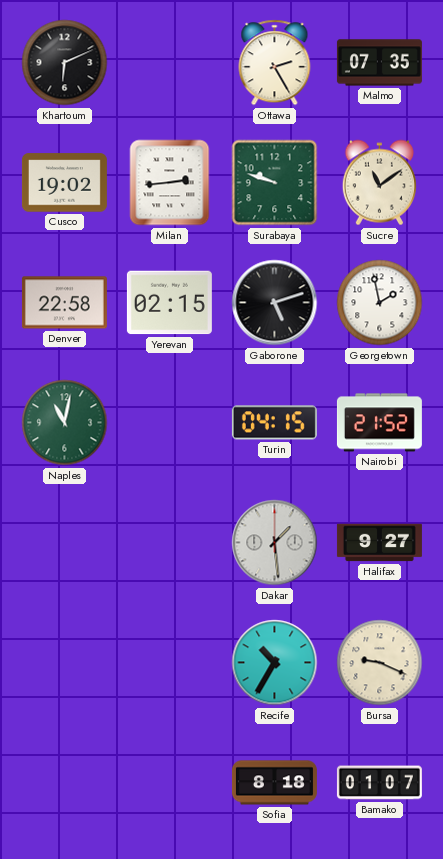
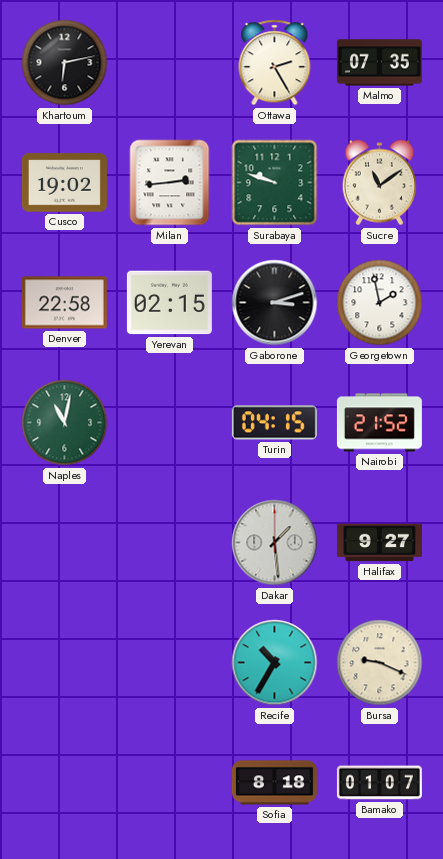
Khartoum: 6:11 -> 6:13
Gaborone: 5:12 -> 3:12
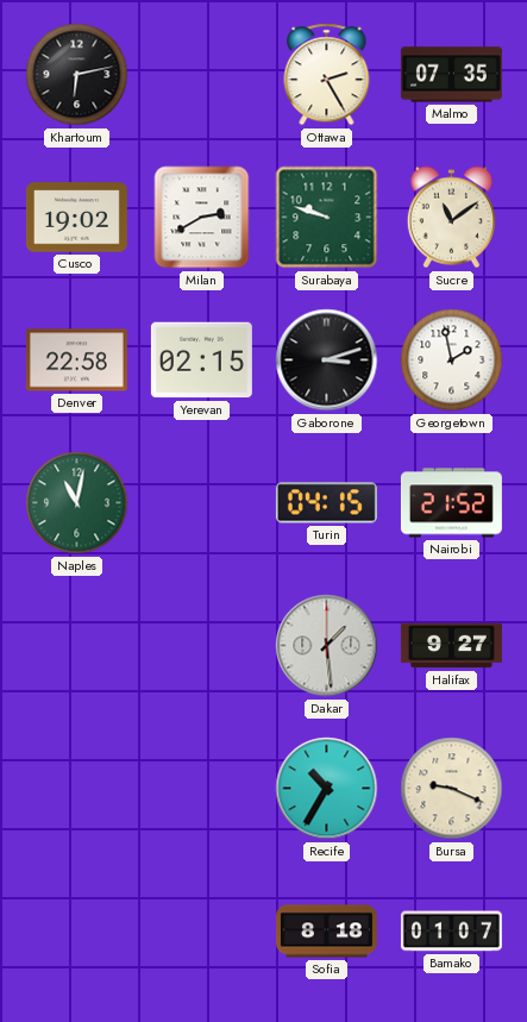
Milan: 2:44 -> 2:40
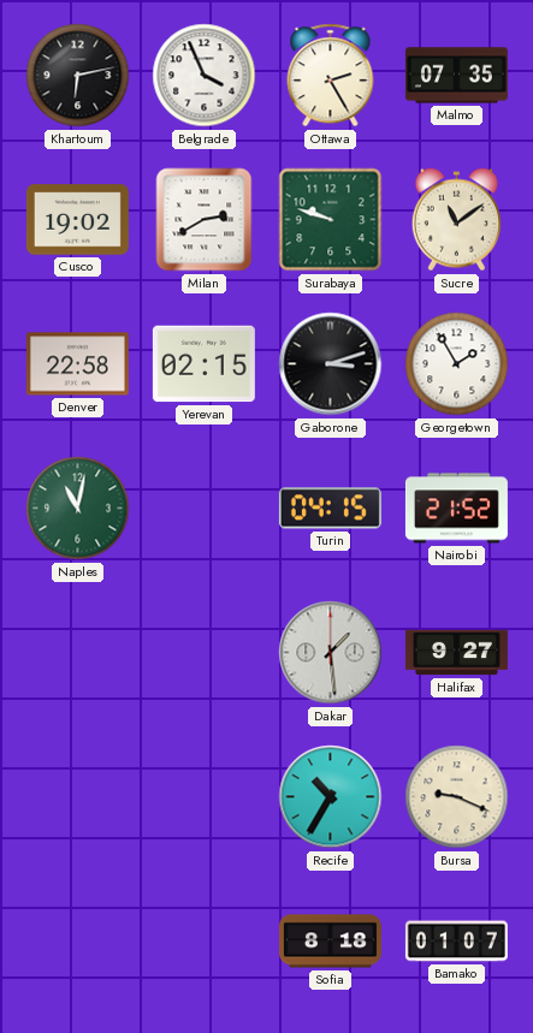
Belgrade: none -> 3:56
Georgetown: 1:58 -> 1:55
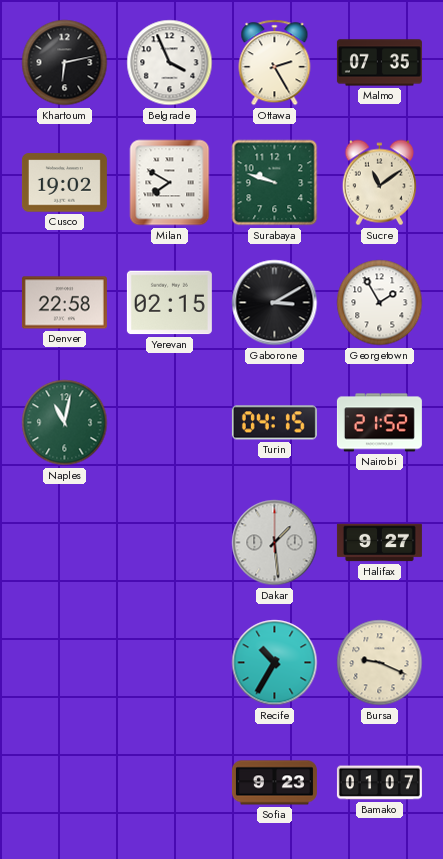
Milan: 2:40 -> 7:50
Gaborone: 3:12 -> 3:10
Sofia: 8:18 -> 9:23
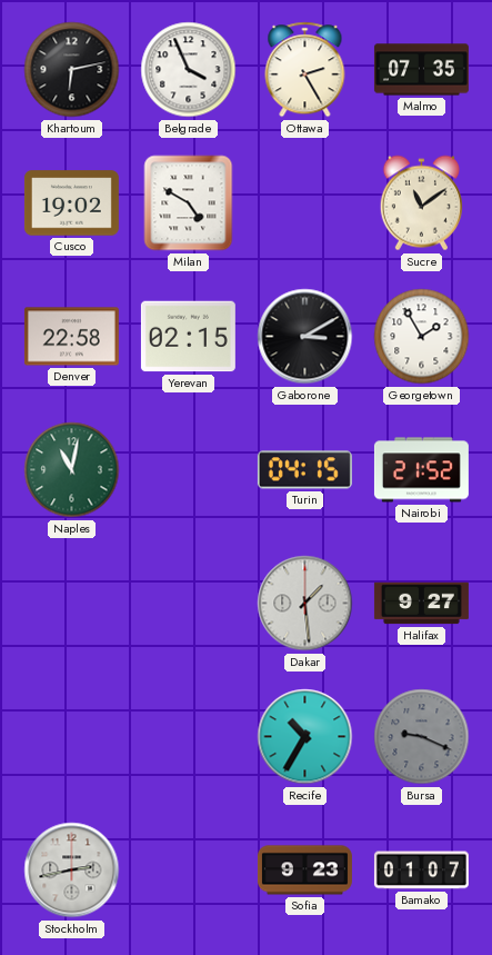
Milan: 7:50 -> 4:50
Surabaya: 9:48 -> none
Bursa dial: cream -> grey
Stockholm: none -> 2:43
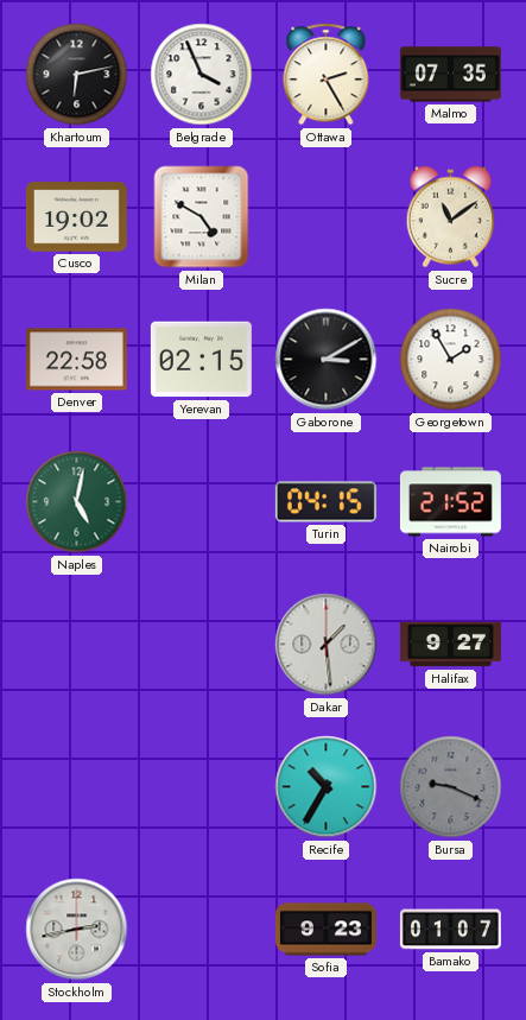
Naples: 11:02 -> 5:02
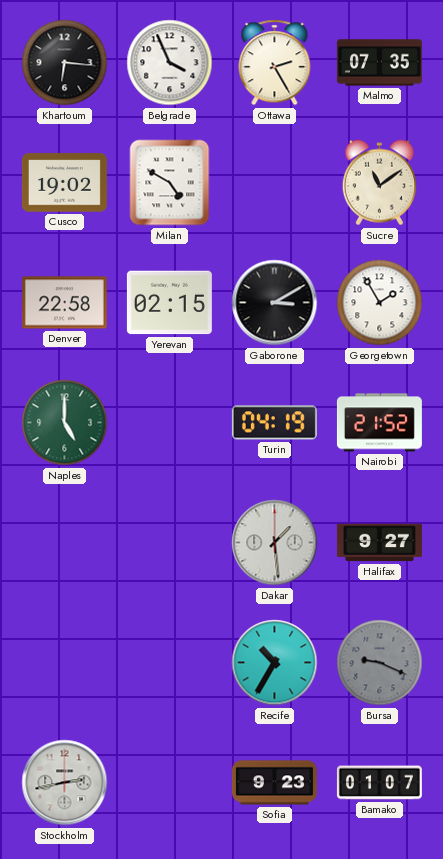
Khartoum: 6:13 -> 6:16
Naples: 5:02 -> 5:00
Turin: 04:15 -> 04:19
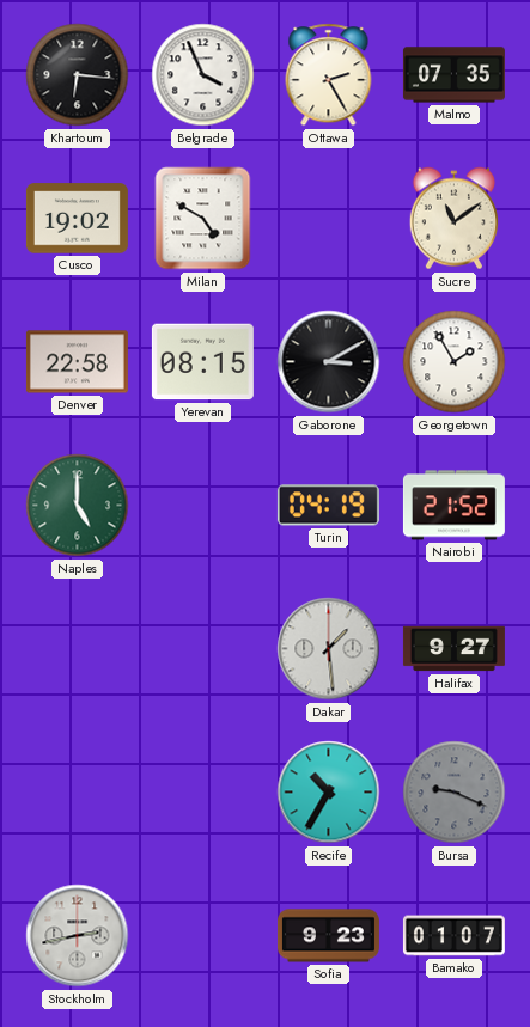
Yerevan: 02:15 -> 08:15
